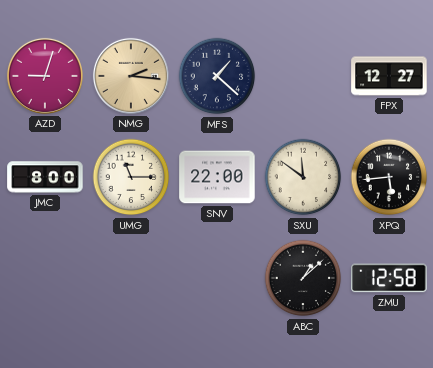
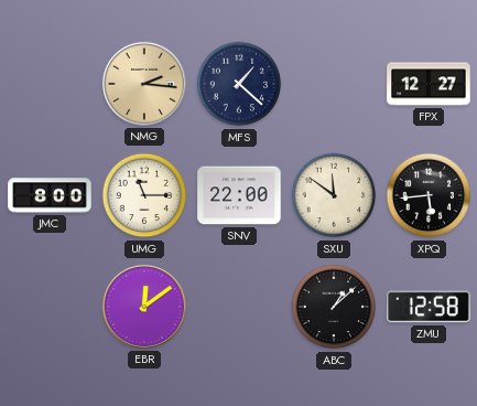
AZD: 9:03 -> none
EBR: none -> 12:09
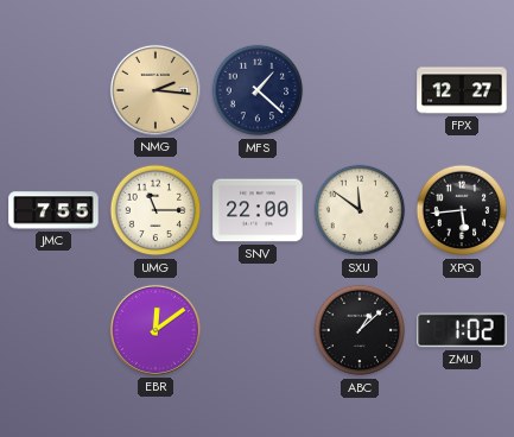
JMC: 8:00 -> 7:55
ZMU: 12:58 -> 1:02
